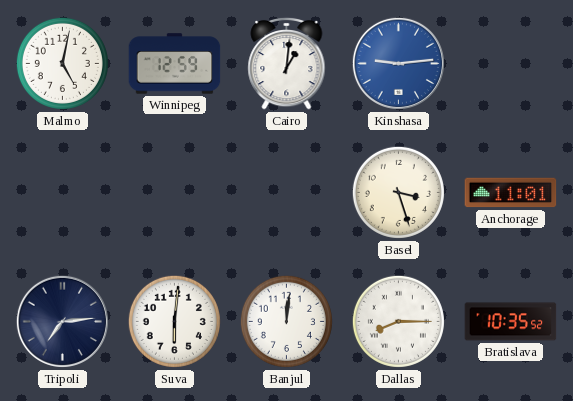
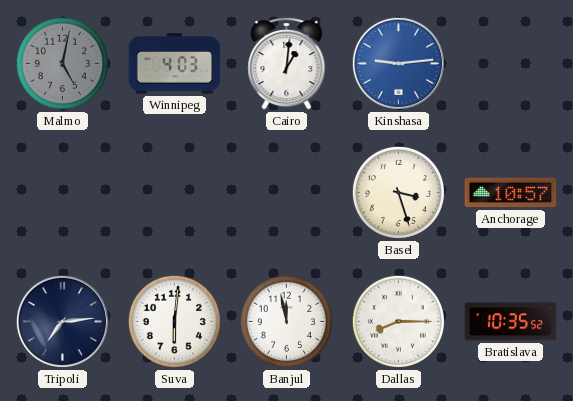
Malmo dial: white -> grey
Winnipeg: 12:59 -> 4:03
Anchorage: 11:01 -> 10:57
Banjul: 12:01 -> 11:58
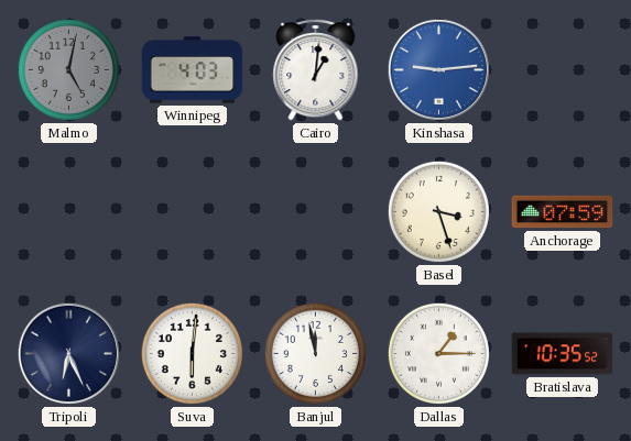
Anchorage: 10:57 -> 07:59
Tripoli: 7:14 -> 6:26
Dallas: 8:15 -> 1:15
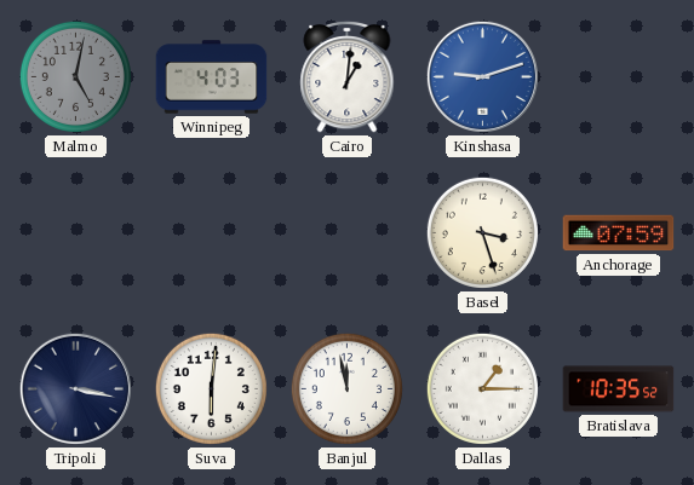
Kinshasa: 9:14 -> 9:12
Tripoli: 6:26 -> 3:17
